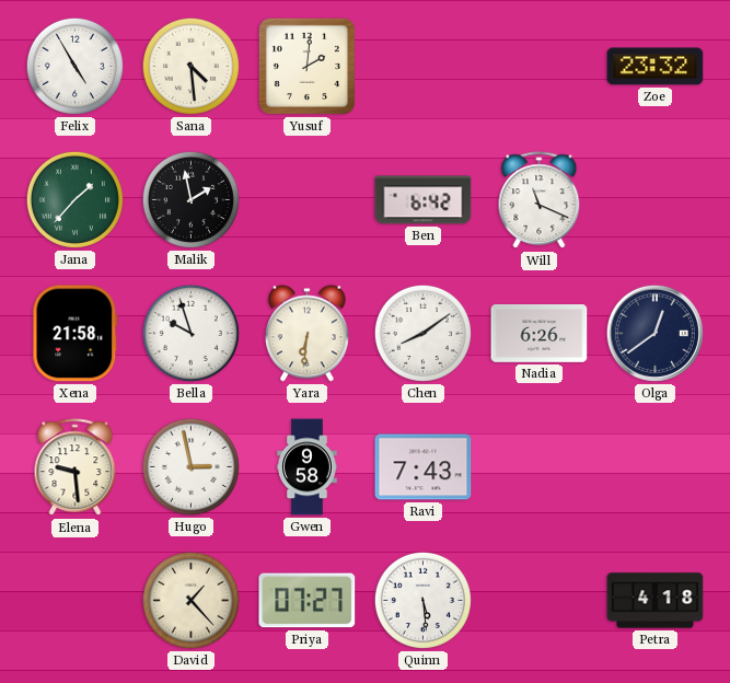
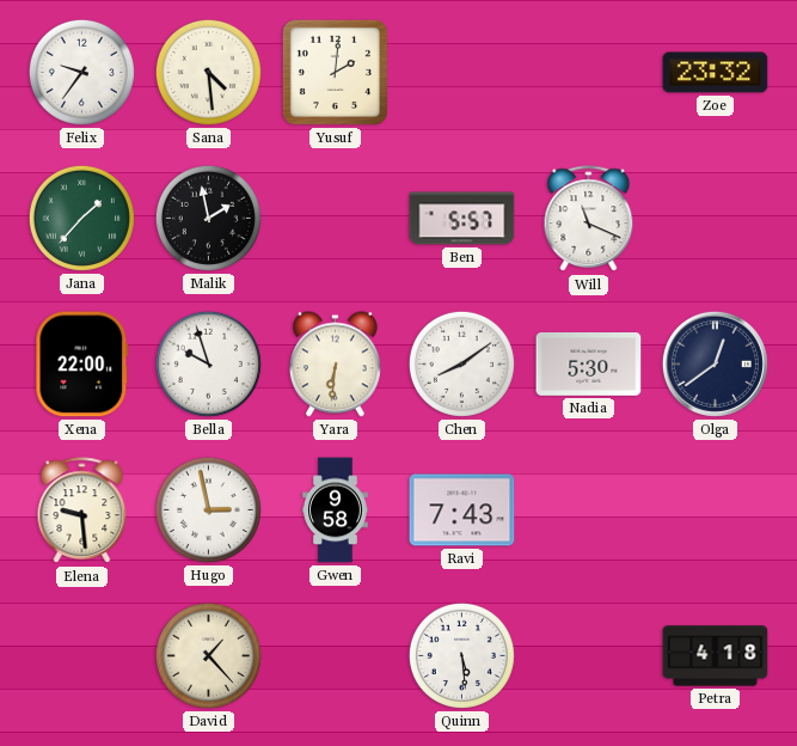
Felix: 4:55 -> 9:36
Ben: 6:42 -> 5:57
Xena: 21:58 -> 22:00
Nadia: 6:26 -> 5:30
Priya: 07:27 -> none
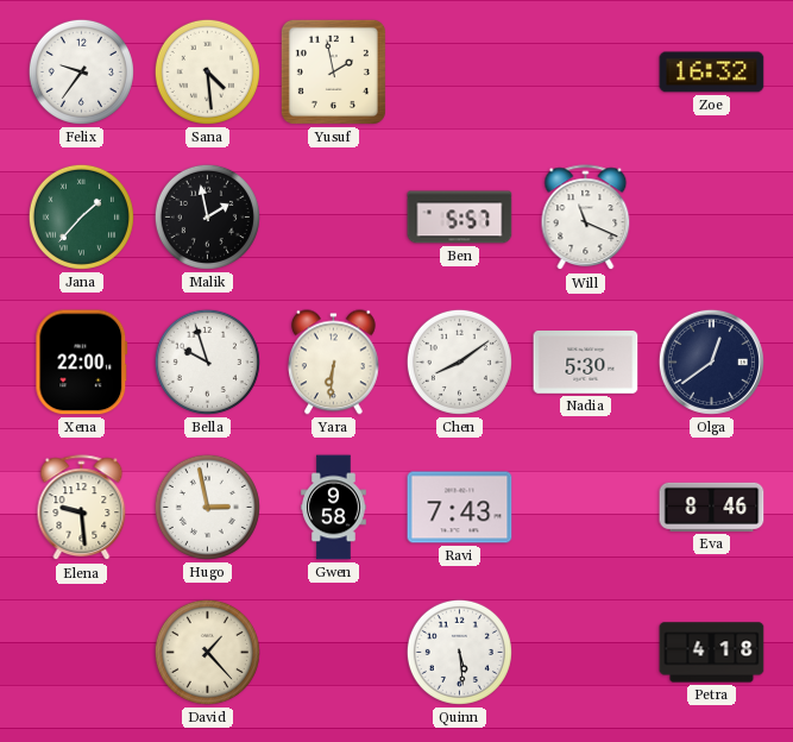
Yusuf: 2:01 -> 1:58
Zoe: 23:32 -> 16:32
Eva: none -> 8:46
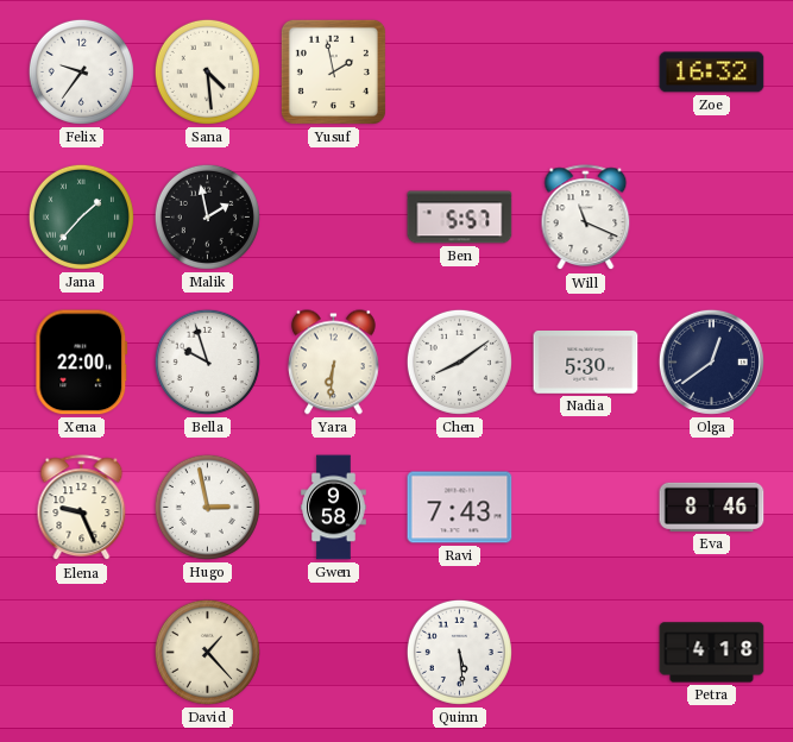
Elena: 9:29 -> 9:26
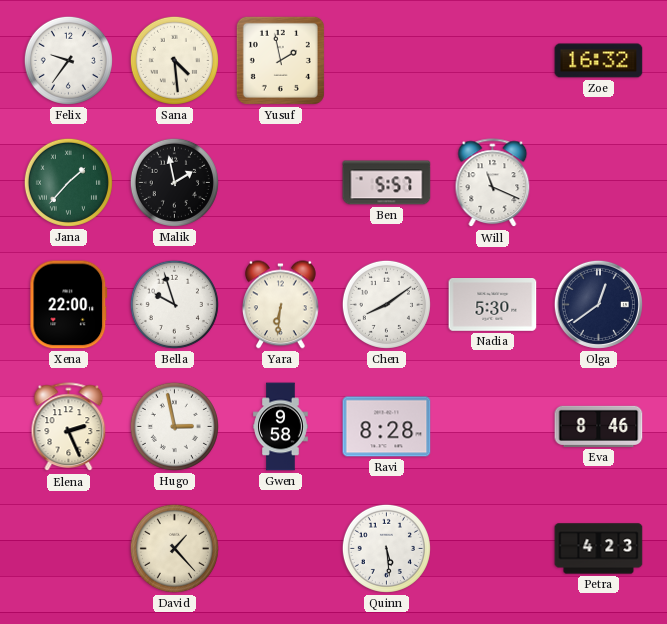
Elena: 9:26 -> 2:26
Ravi: 7:43 -> 8:28
Petra: 4:18 -> 4:23
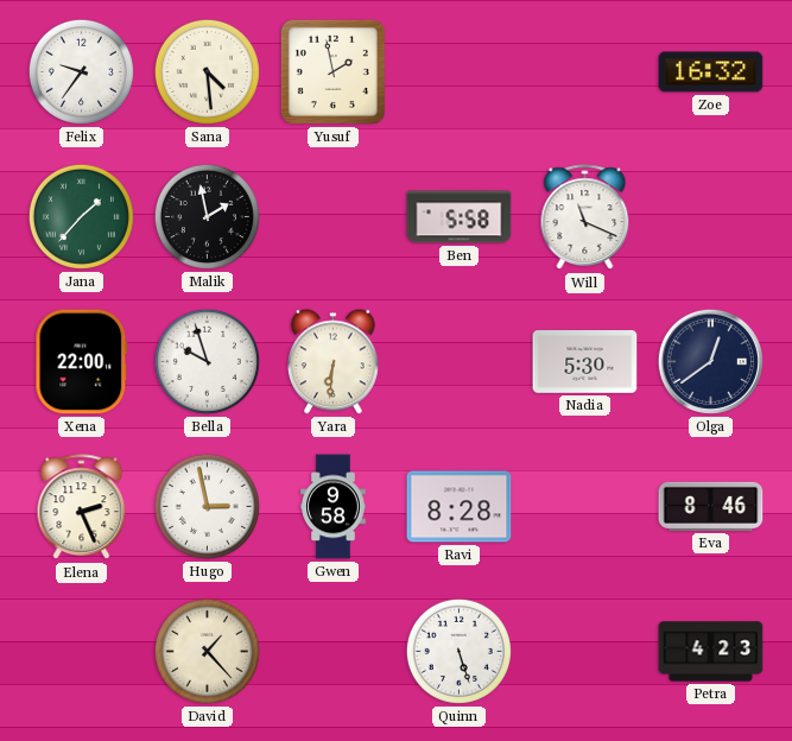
Ben: 5:57 -> 5:58
Chen: 8:09 -> none
Quinn: 5:29 -> 5:27
